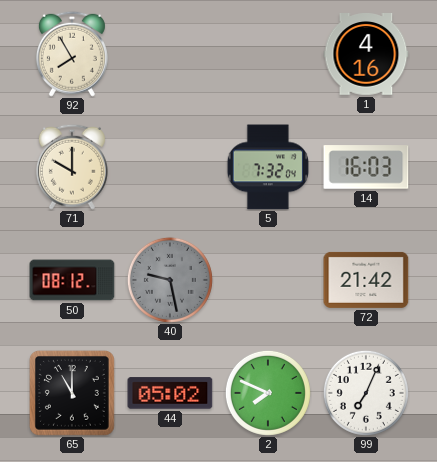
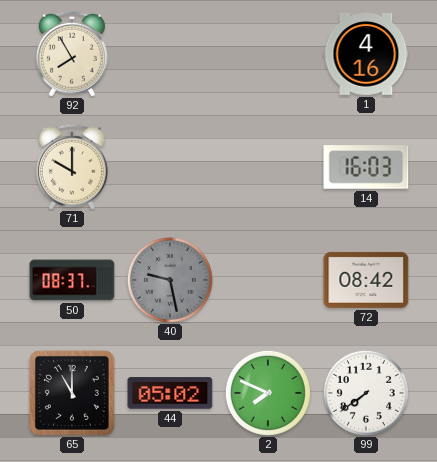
5: 7:32 -> none
50: 08:12 -> 08:37
72: 21:42 -> 08:42
99: 7:04 -> 7:39
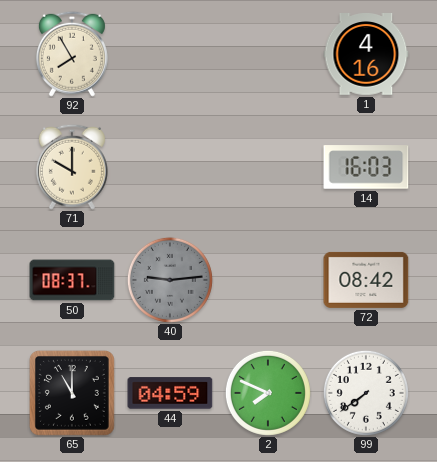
40: 9:28 -> 9:14
44: 05:02 -> 04:59
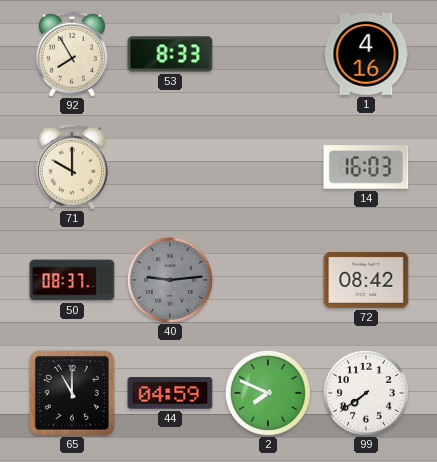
53: none -> 8:33
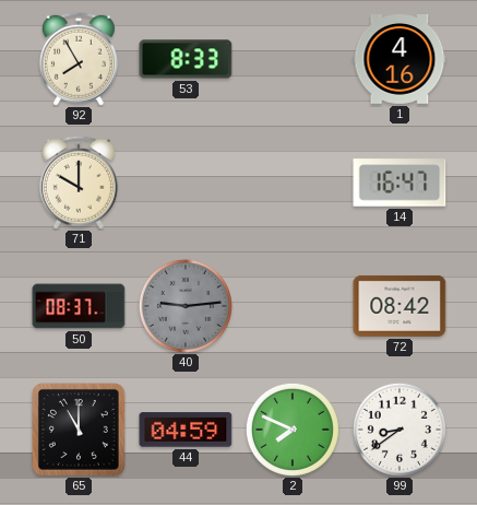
14: 16:03 -> 16:47
99: 7:39 -> 8:39
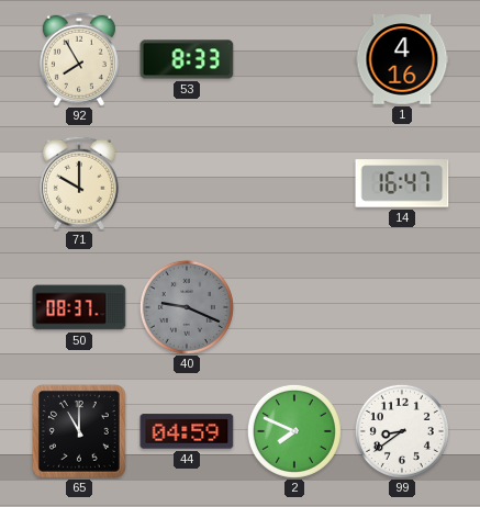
40: 9:14 -> 9:19
72: 08:42 -> none
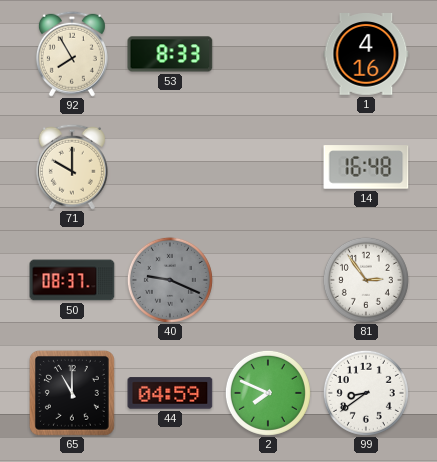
14: 16:47 -> 16:48
81: none -> 2:54
